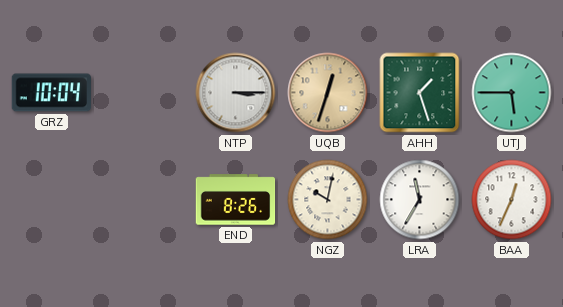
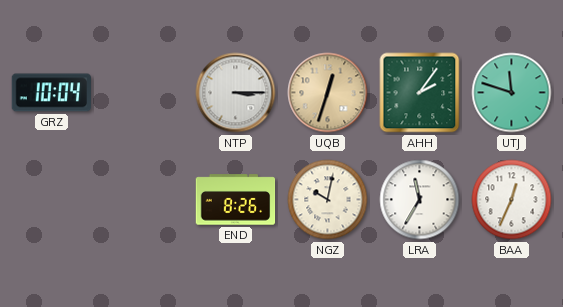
AHH: 1:27 -> 2:06
UTJ: 5:45 -> 11:48
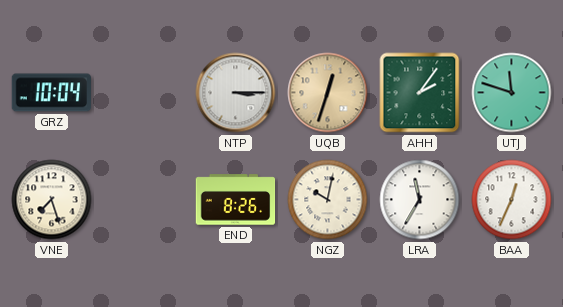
VNE: none -> 7:27
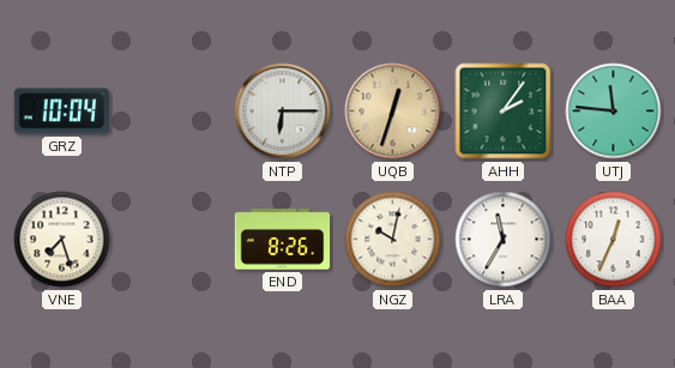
NTP: 3:15 -> 6:15
UTJ: 11:48 -> 11:46
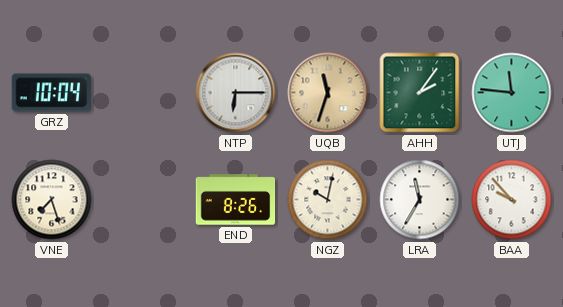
UQB: 12:33 -> 11:33
BAA: 12:34 -> 9:53
